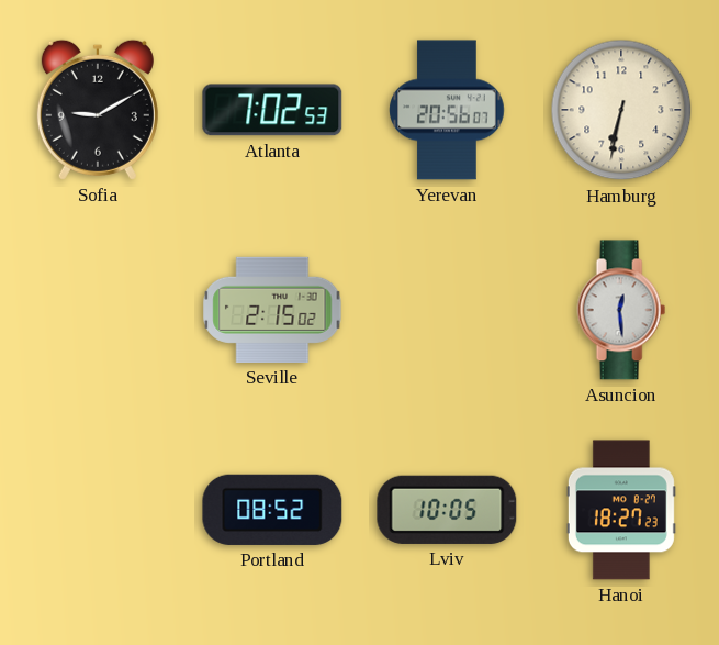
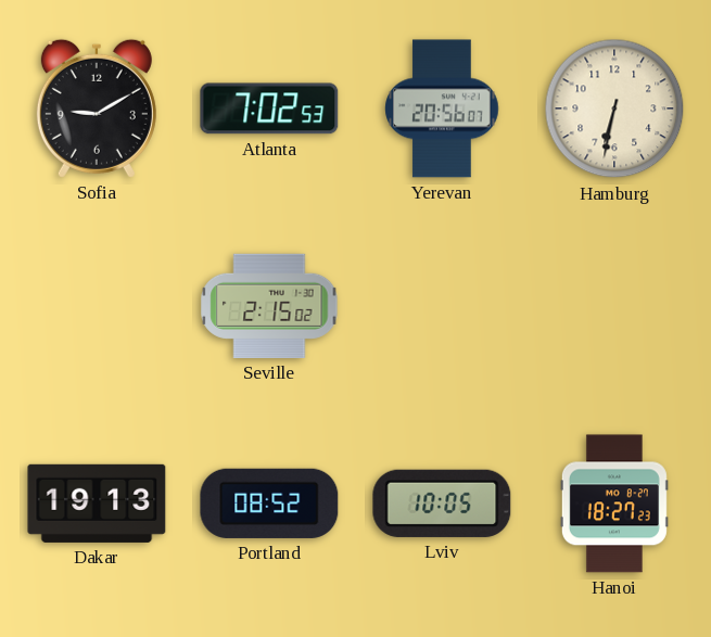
Asuncion: 12:29 -> none
Dakar: none -> 19:13
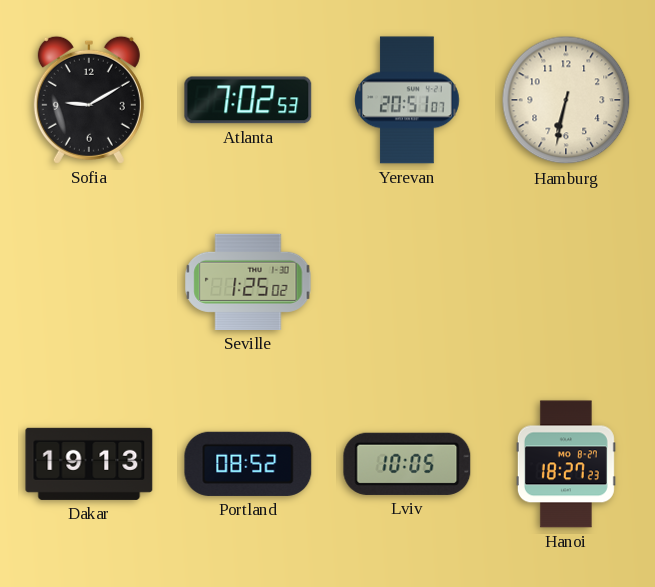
Yerevan: 20:56 -> 20:51
Seville: 2:15 -> 1:25
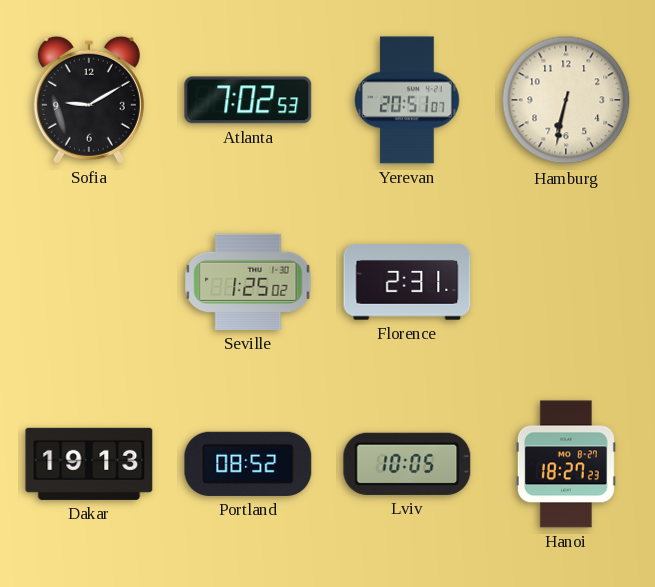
Florence: none -> 2:31
